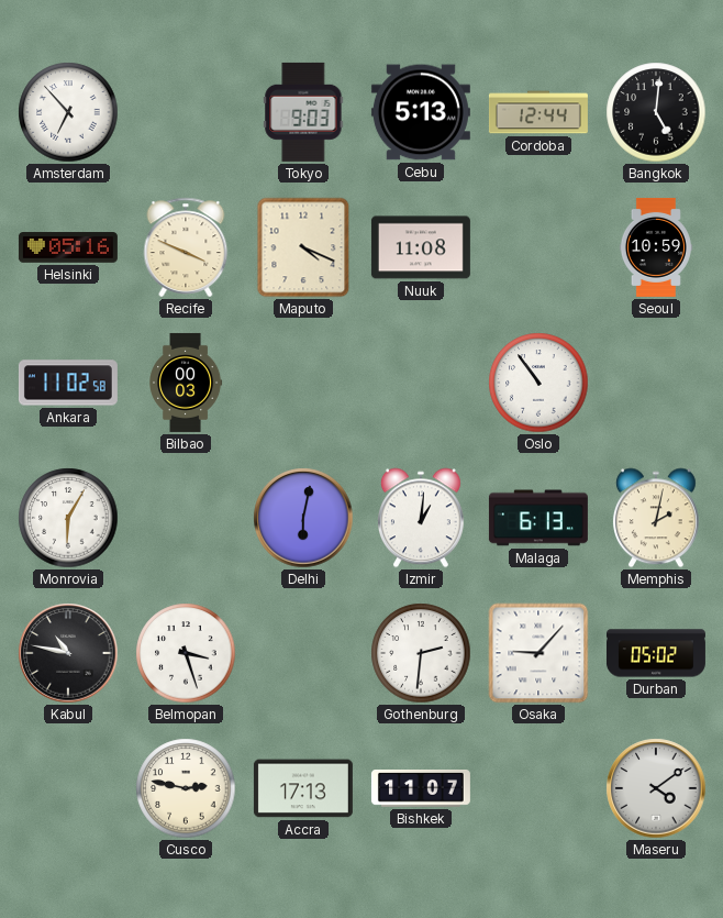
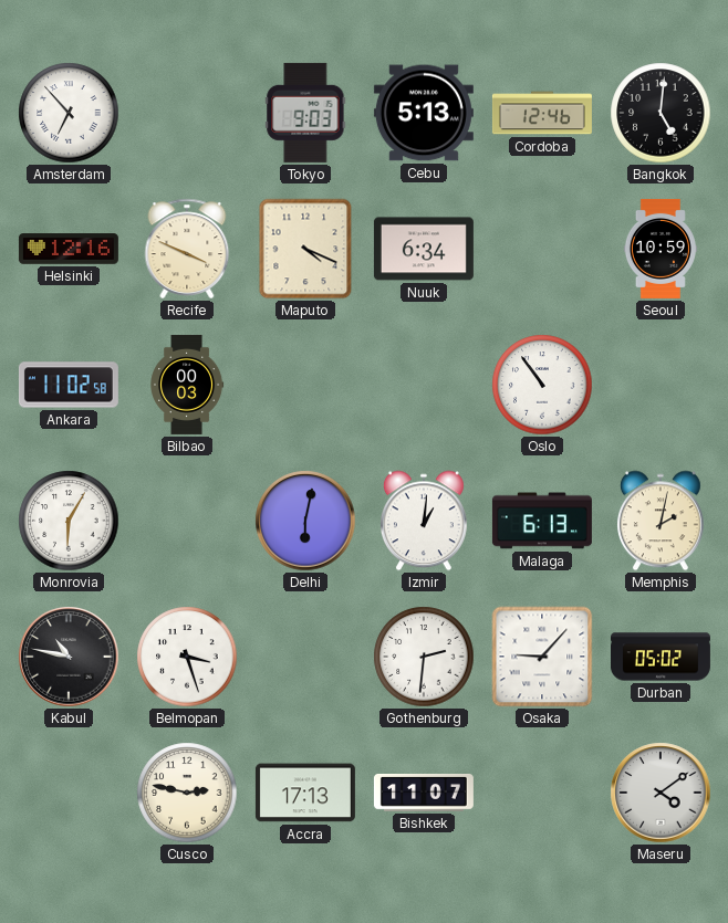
Cordoba: 12:44 -> 12:46
Helsinki: 05:16 -> 12:16
Nuuk: 11:08 -> 6:34
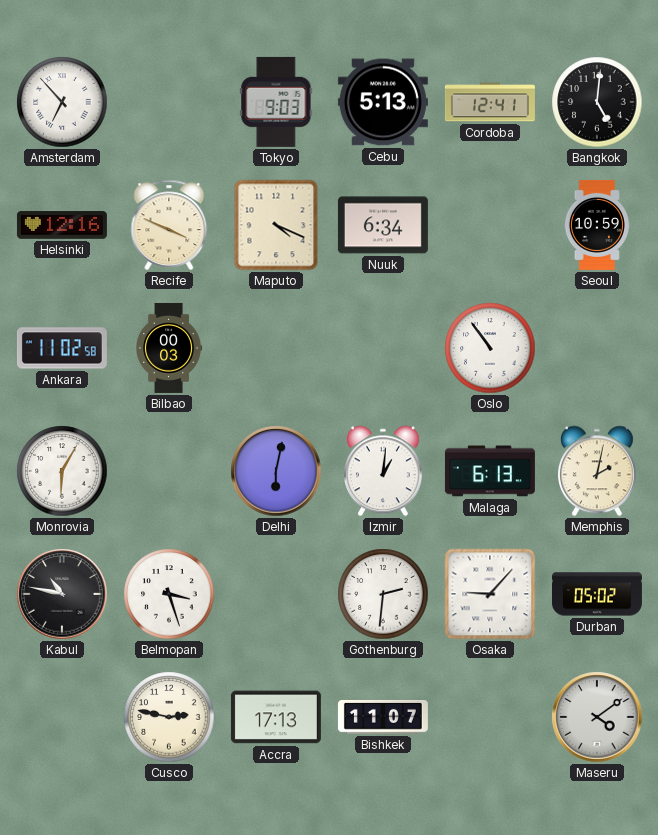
Cordoba: 12:46 -> 12:41
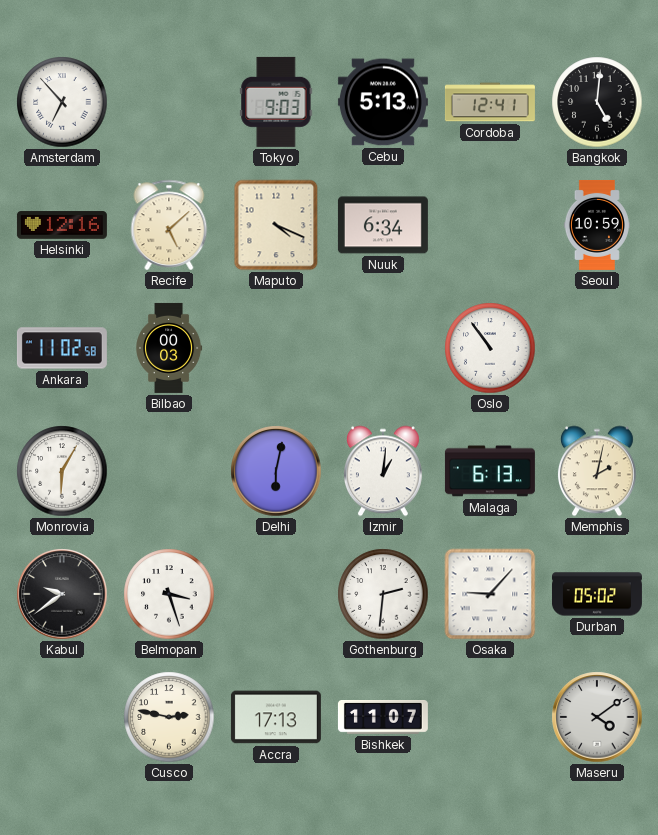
Recife: 3:49 -> 5:08
Kabul: 10:47 -> 9:39
